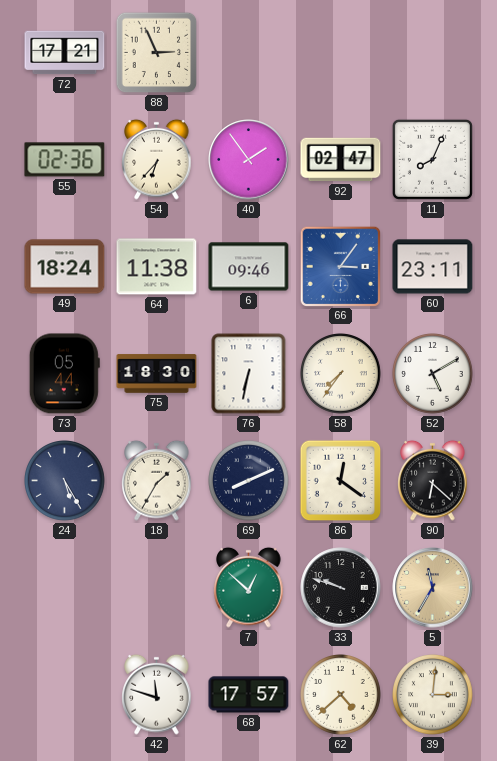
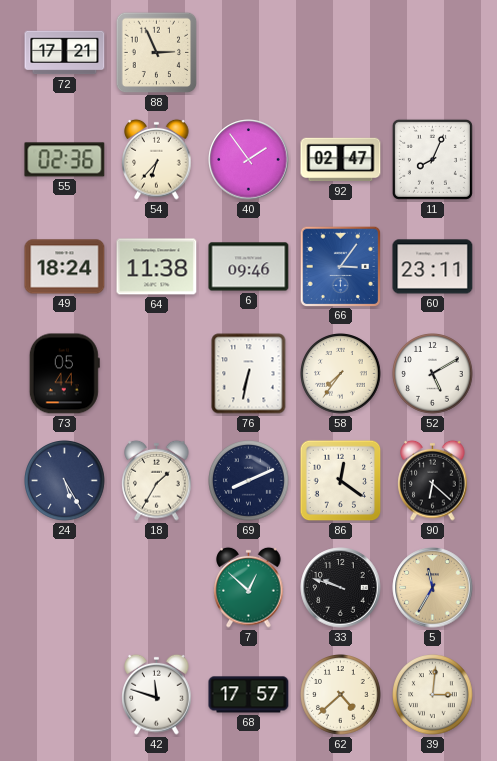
75: 18:30 -> none
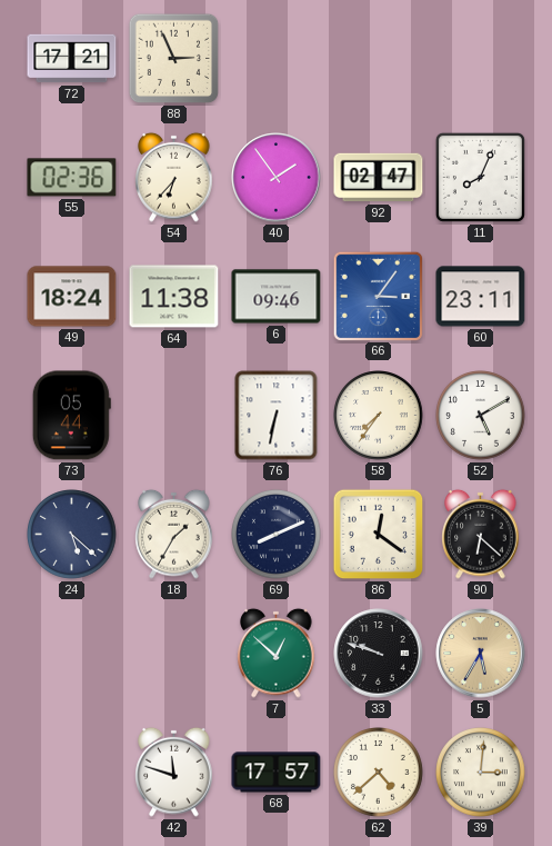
24: 5:25 -> 5:22
5: 11:35 -> 5:35
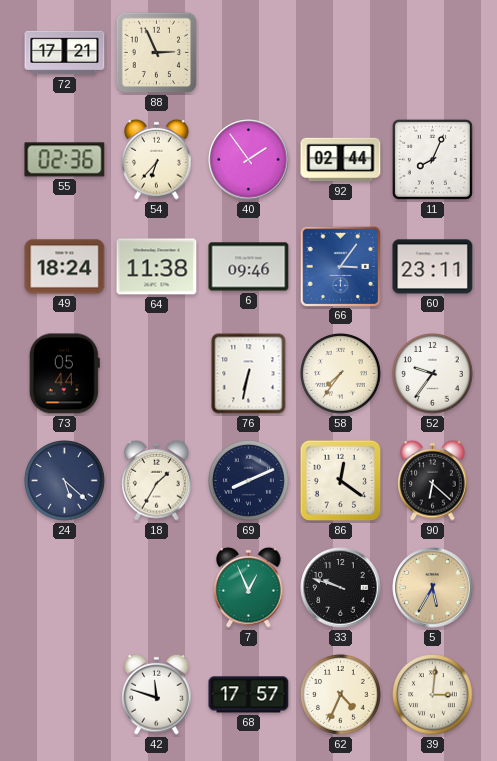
92: 02:47 -> 02:44
52: 5:10 -> 9:36
7: 12:52 -> 12:56
62: 4:38 -> 4:34
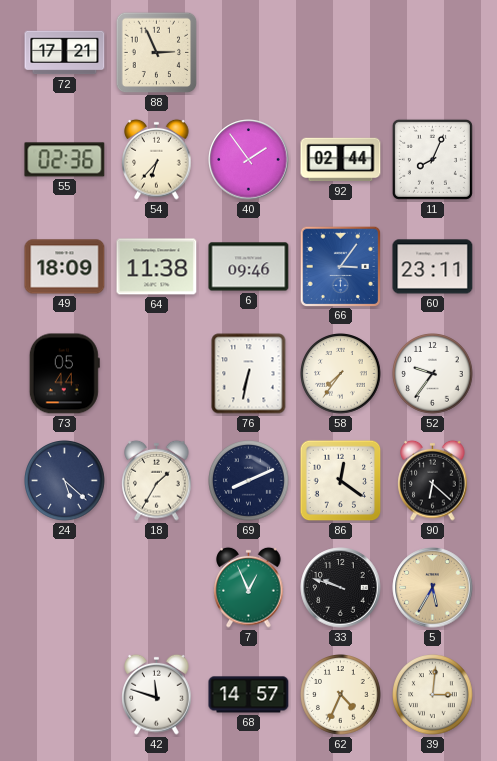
49: 18:24 -> 18:09
68: 17:57 -> 14:57
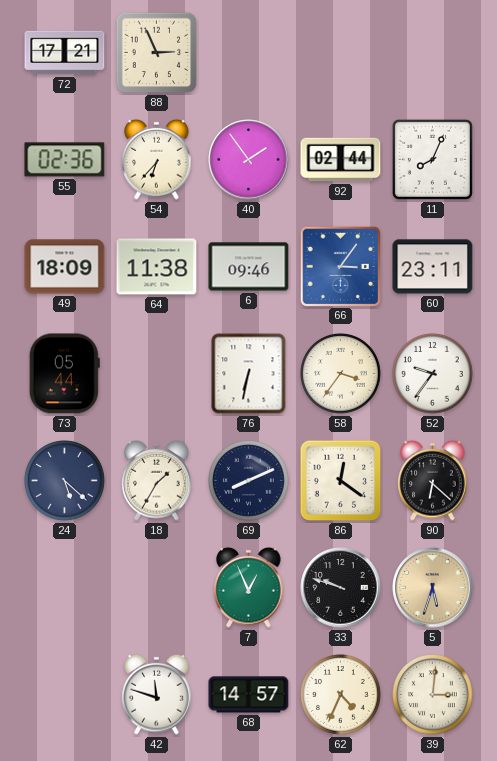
58: 7:36 -> 3:36
5: 5:35 -> 5:33
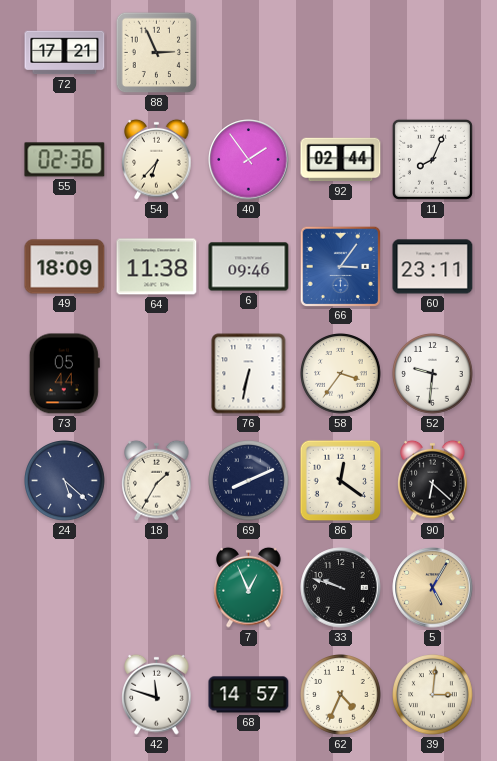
52: 9:36 -> 9:31
5: 5:33 -> 5:05
